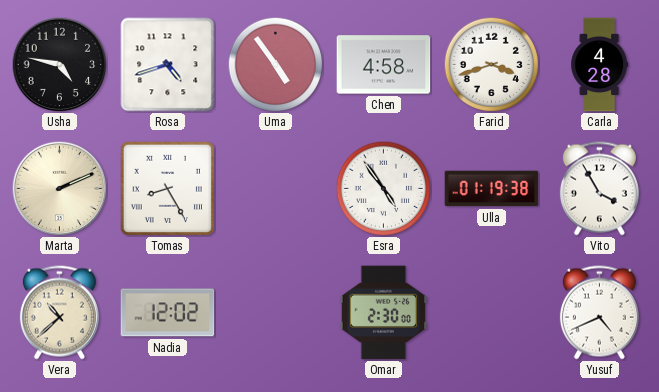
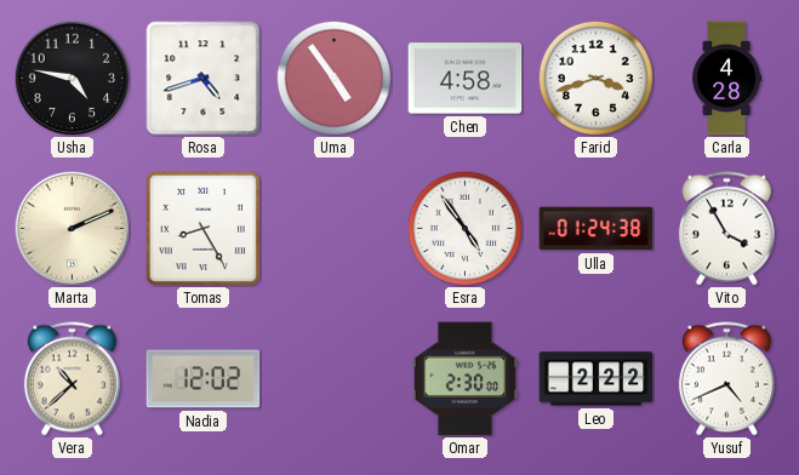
Ulla: 01:19 -> 01:24
Leo: none -> 2:22
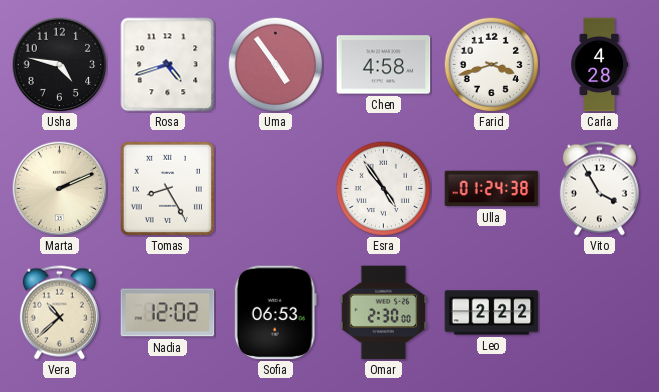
Sofia: none -> 06:53
Yusuf: 4:41 -> none
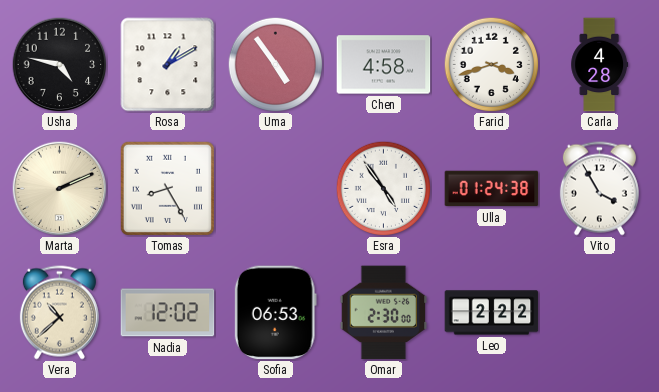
Rosa: 4:42 -> 1:10
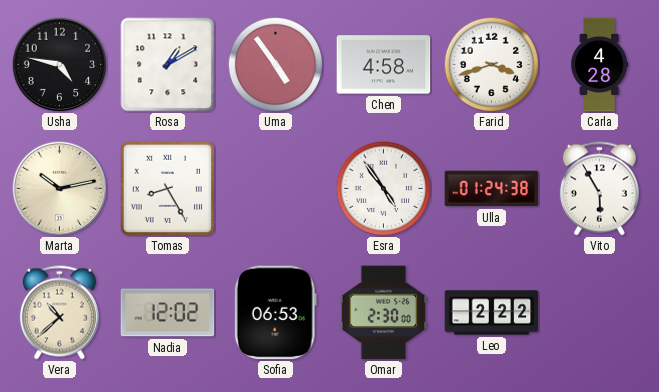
Marta: 2:11 -> 10:13
Vito: 3:55 -> 5:55
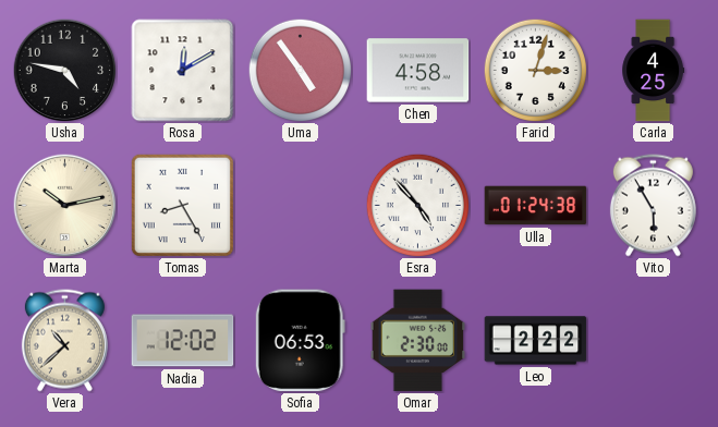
Rosa: 1:10 -> 12:10
Farid: 3:42 -> 3:03
Carla: 4:28 -> 4:25
Esra: 4:54 -> 4:53
